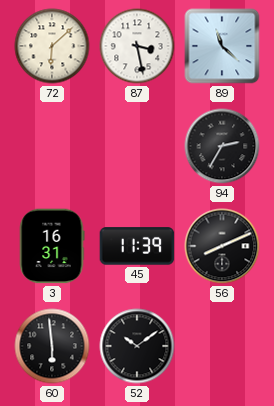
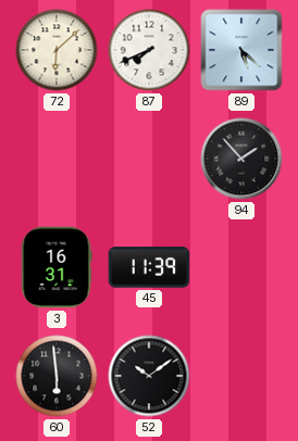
87: 3:28 -> 7:41
89: 11:22 -> 5:22
94: 2:35 -> 1:53
56: 8:11 -> none
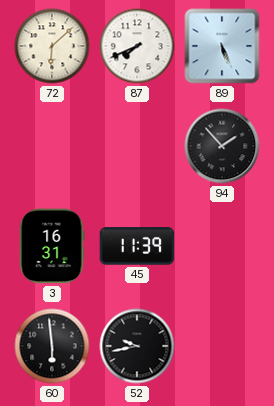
89: 5:22 -> 5:26
52: 10:09 -> 9:43
